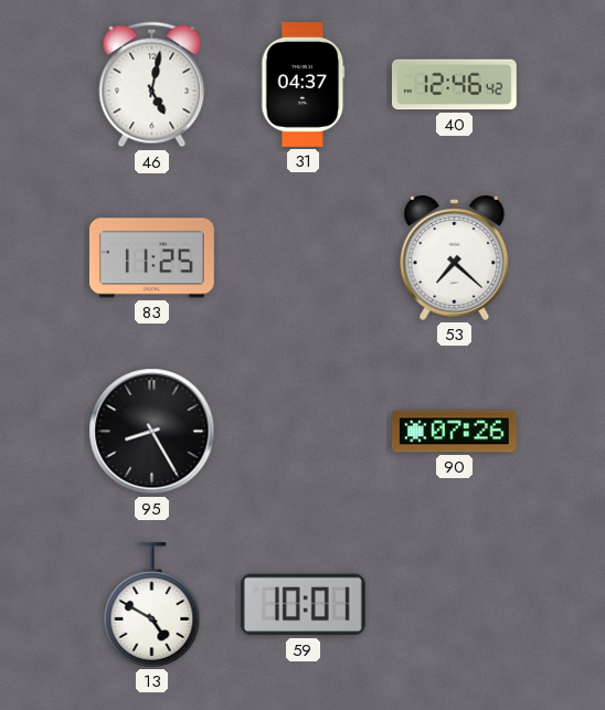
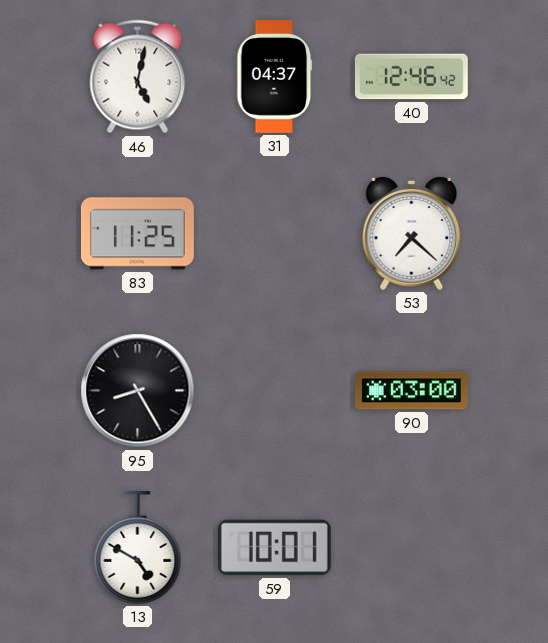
90: 07:26 -> 03:00
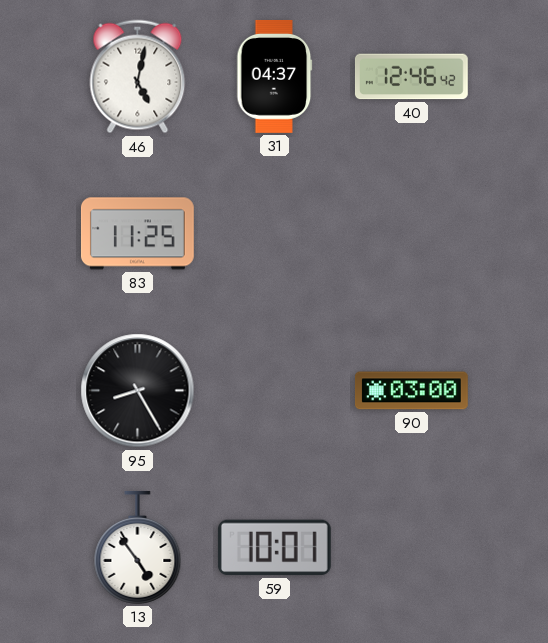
53: 7:22 -> none
13: 4:50 -> 4:54
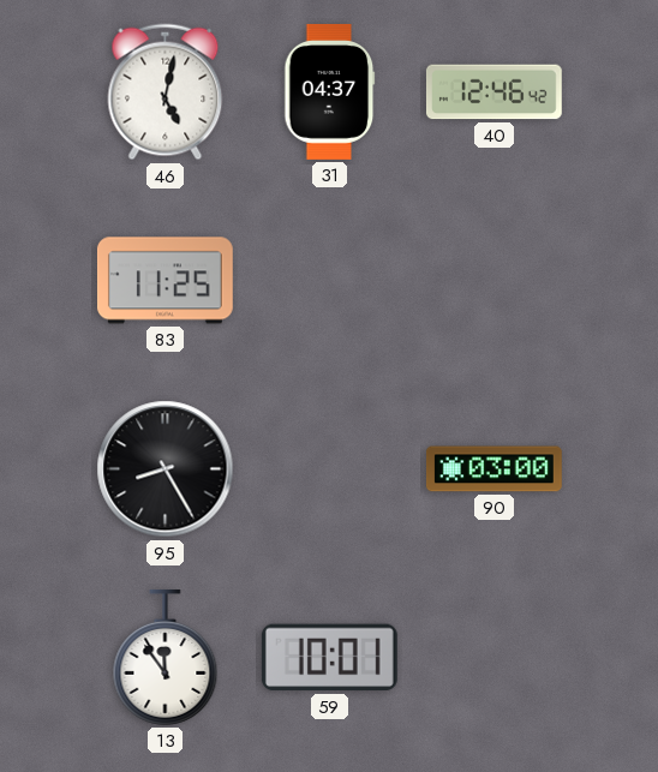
13: 4:54 -> 11:54
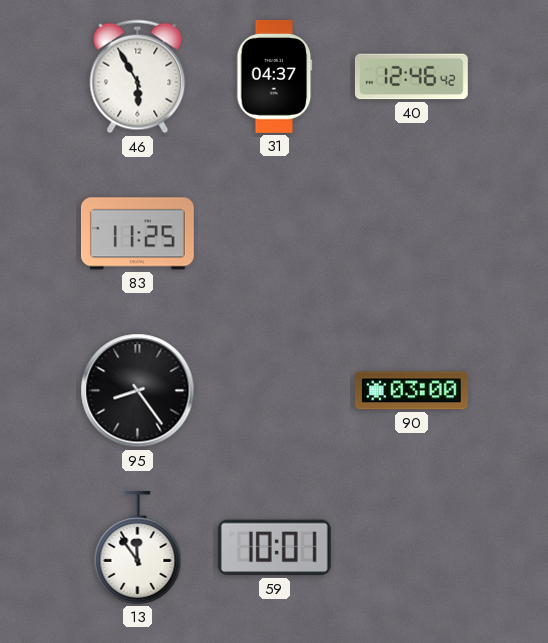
46: 5:02 -> 5:55
95: 8:25 -> 8:24
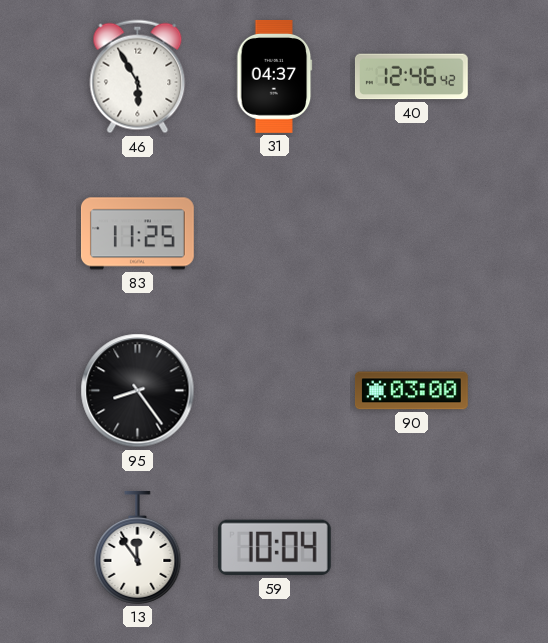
59: 10:01 -> 10:04
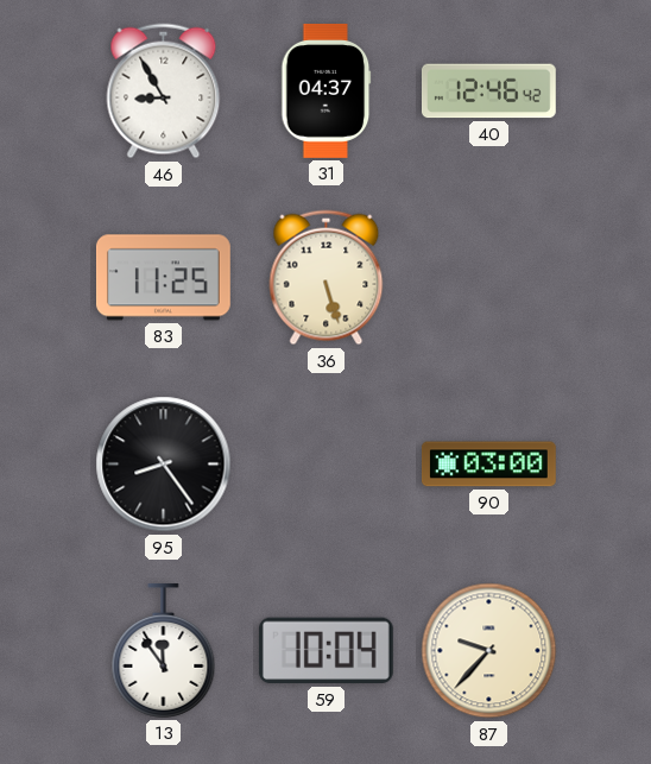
46: 5:55 -> 8:55
36: none -> 5:27
87: none -> 9:37
